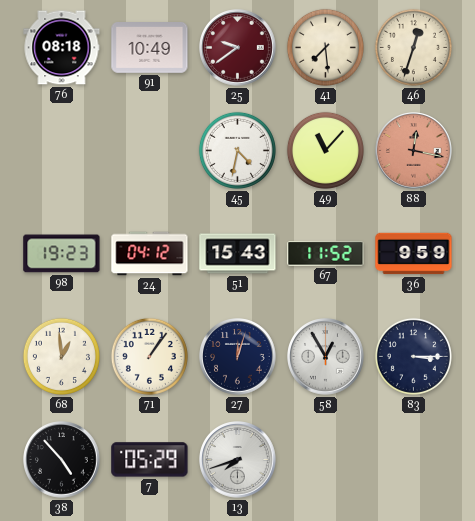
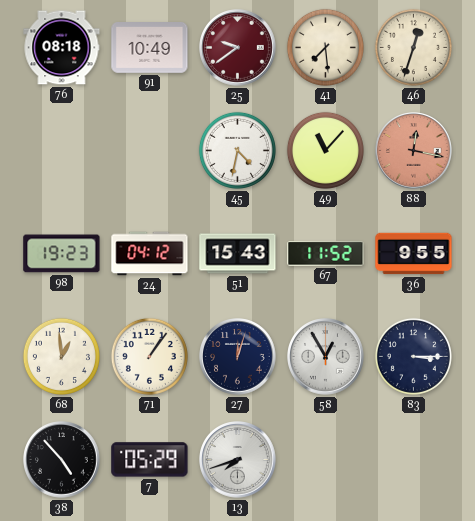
36: 9:59 -> 9:55
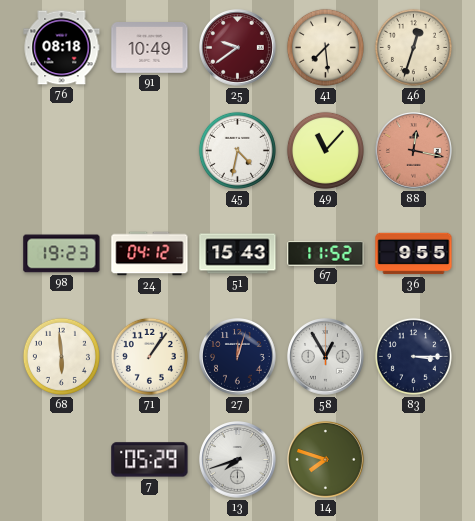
68: 12:59 -> 5:59
38: 4:53 -> none
14: none -> 7:48
